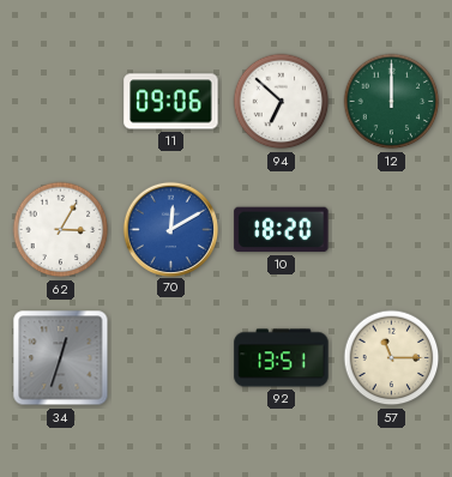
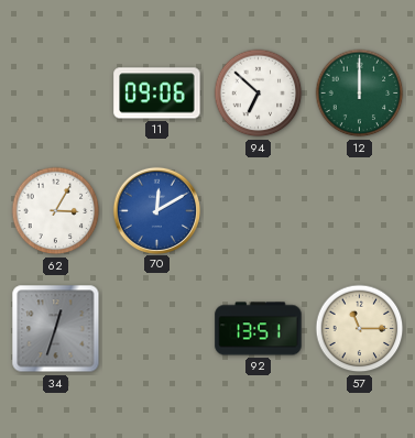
10: 18:20 -> none
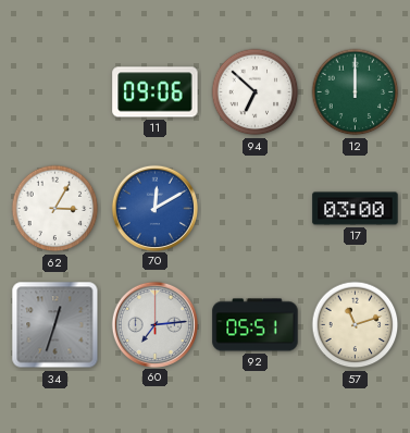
17: none -> 03:00
60: none -> 7:14
92: 13:51 -> 05:51
57: 11:15 -> 11:12
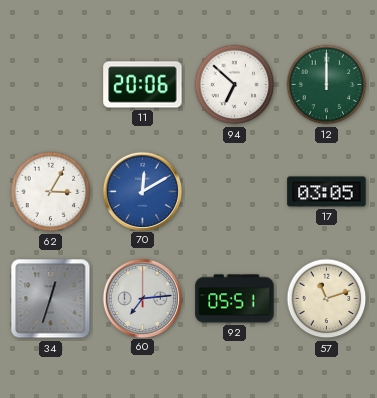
11: 09:06 -> 20:06
17: 03:00 -> 03:05
